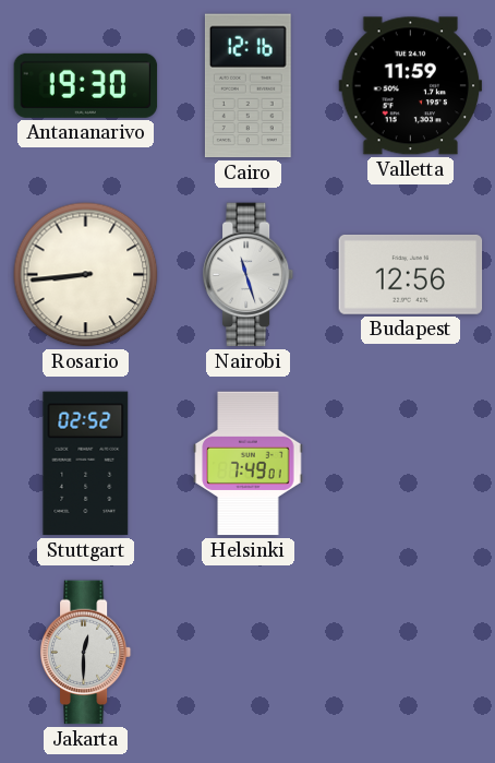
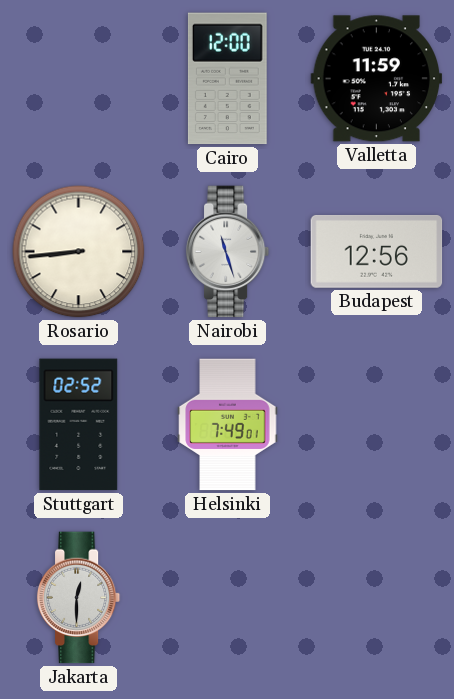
Antananarivo: 19:30 -> none
Cairo: 12:16 -> 12:00
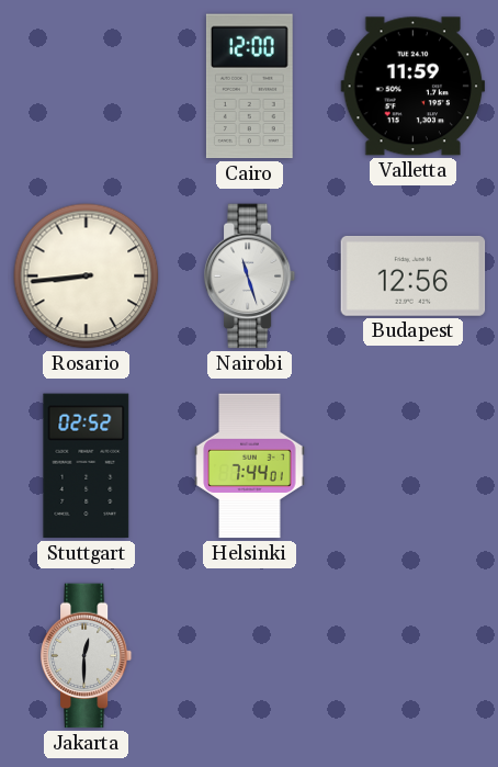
Helsinki: 7:49 -> 7:44
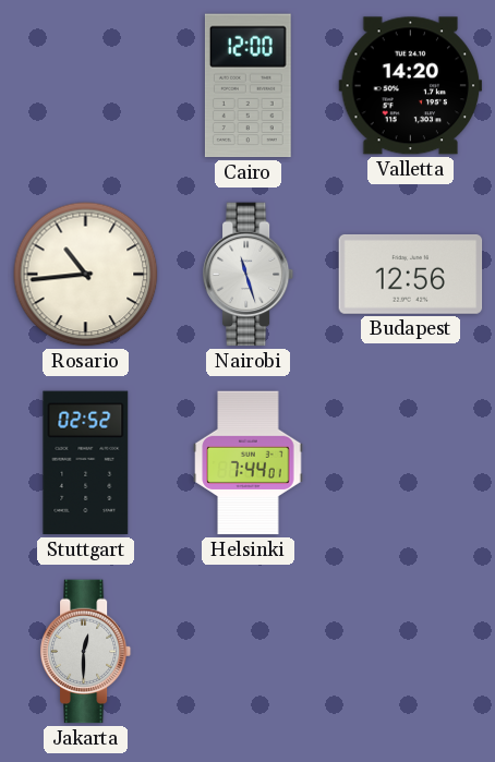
Valletta: 11:59 -> 14:20
Rosario: 8:44 -> 10:44
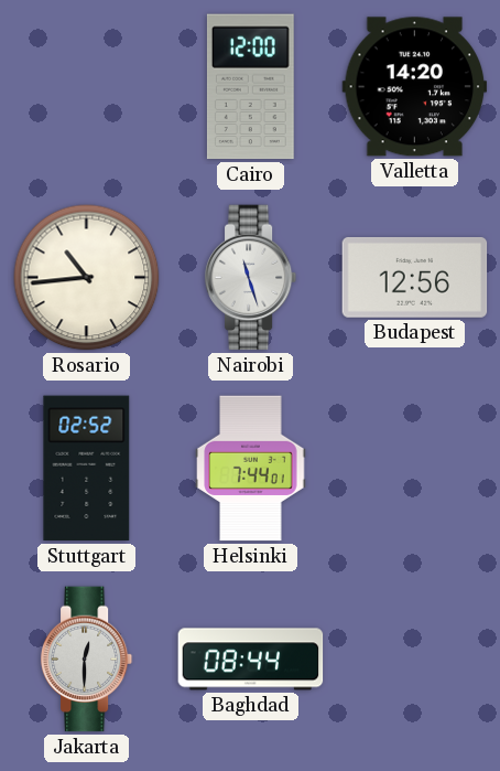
Baghdad: none -> 08:44
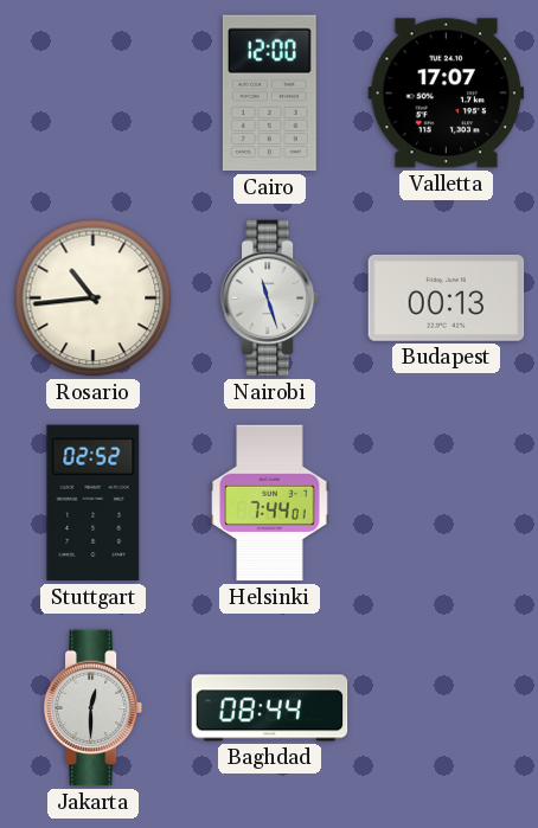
Valletta: 14:20 -> 17:07
Budapest: 12:56 -> 00:13
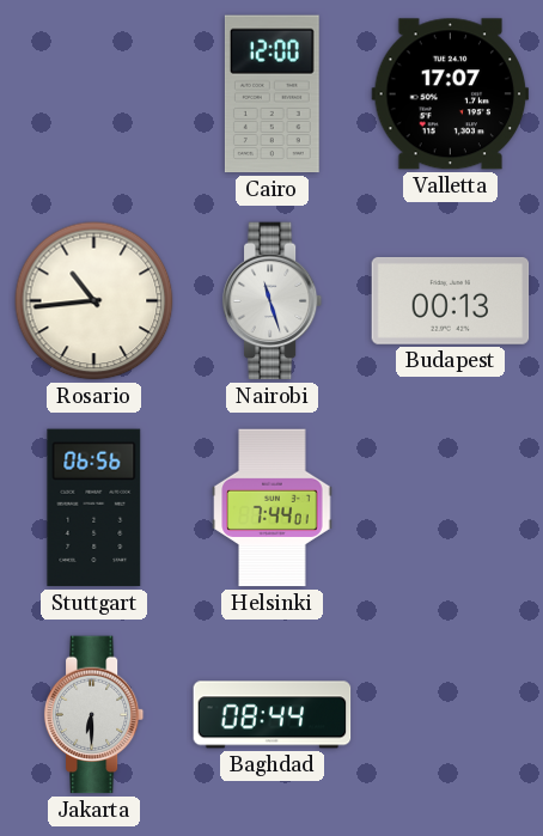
Stuttgart: 02:52 -> 06:56
Jakarta: 12:30 -> 6:30
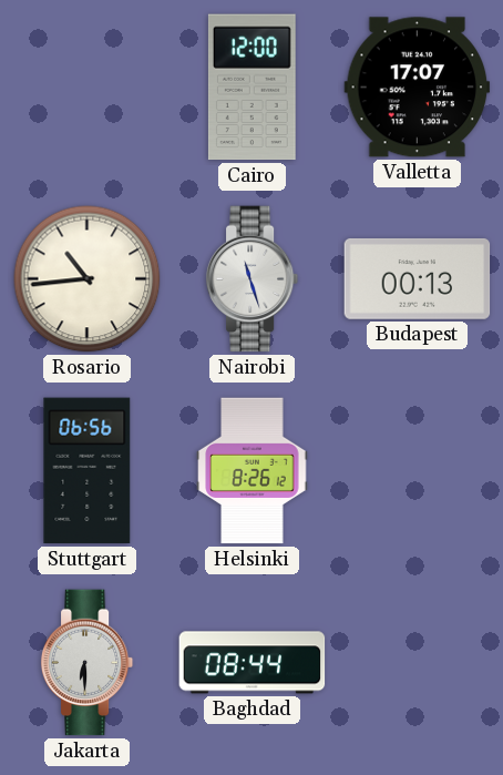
Helsinki: 7:44 -> 8:26
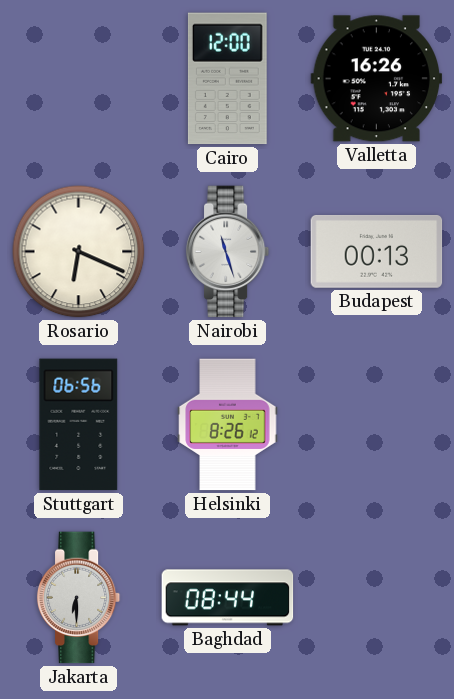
Valletta: 17:07 -> 16:26
Rosario: 10:44 -> 6:19
